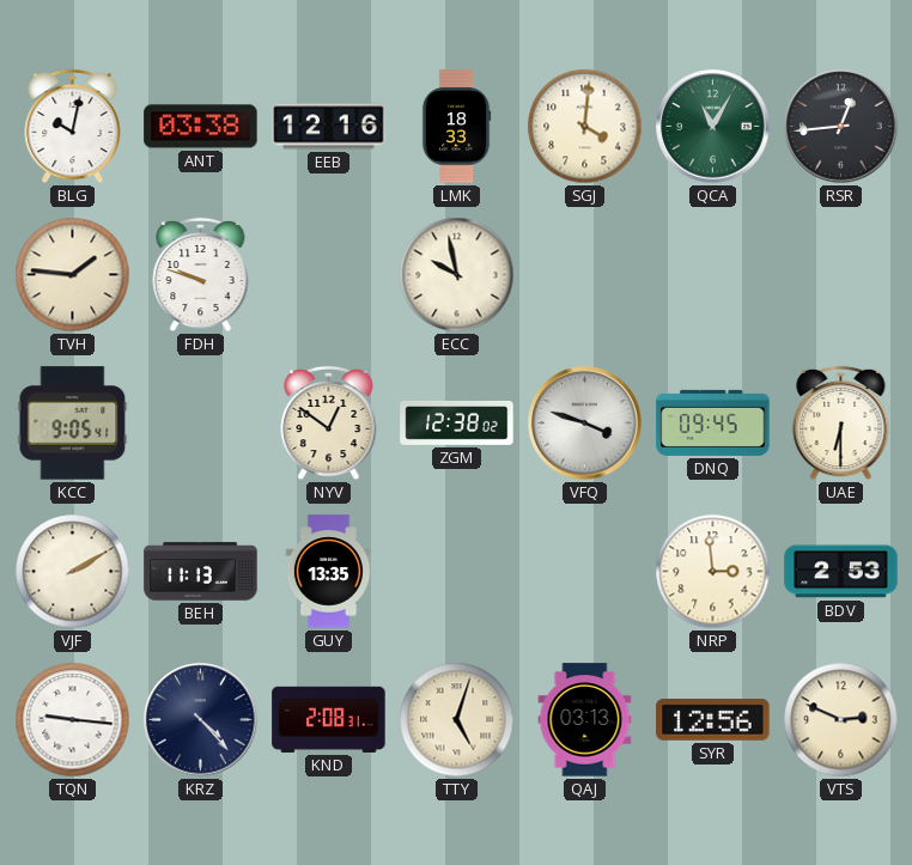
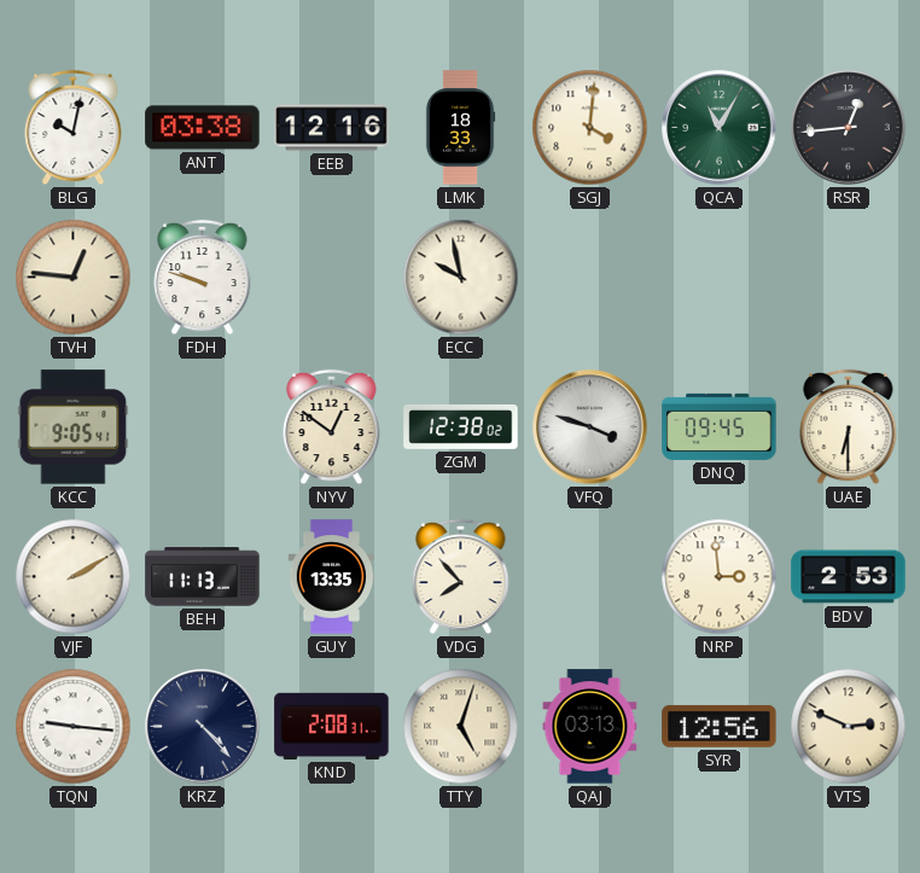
TVH: 1:46 -> 12:46
VDG: none -> 7:53
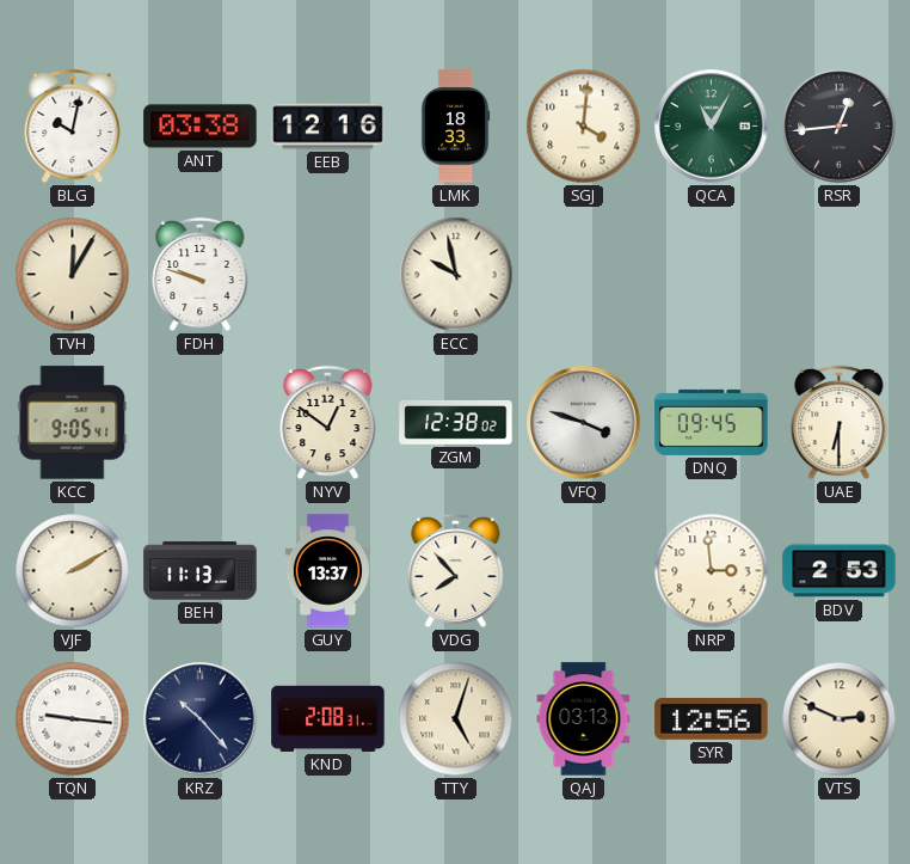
TVH: 12:46 -> 12:05
GUY: 13:35 -> 13:37
KRZ: 4:23 -> 10:23
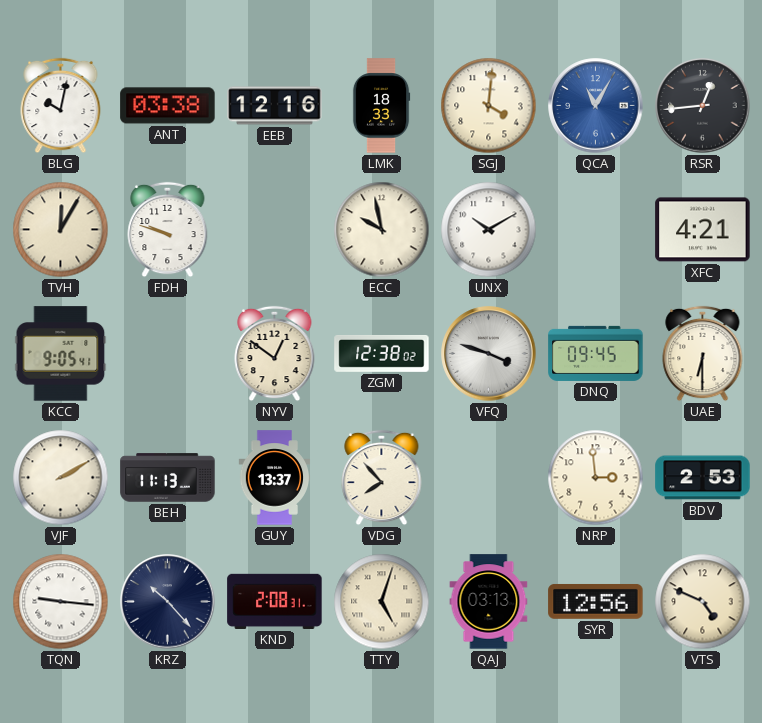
QCA dial: green -> blue
UNX: none -> 10:10
XFC: none -> 4:21
VTS: 2:49 -> 4:49
